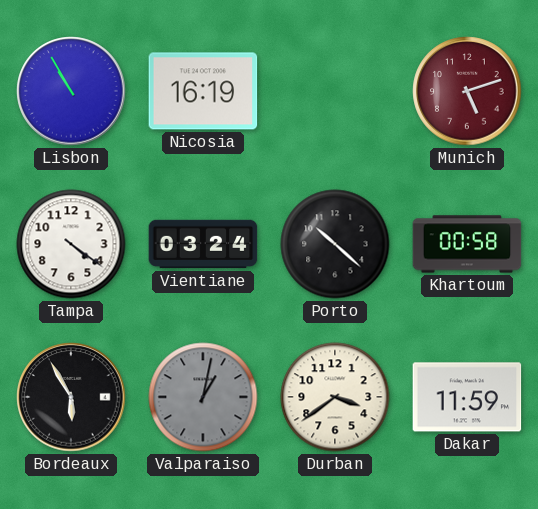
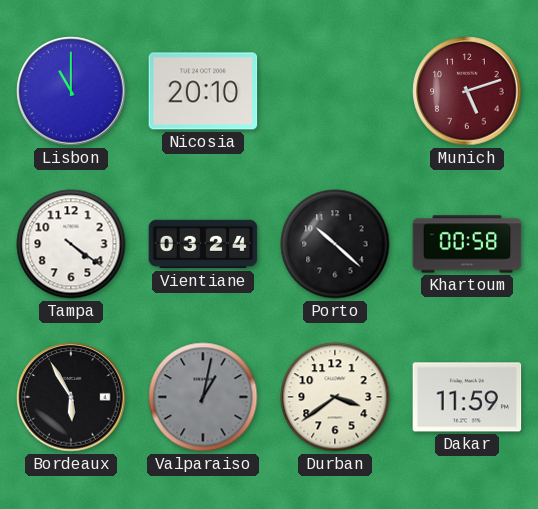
Lisbon: 10:55 -> 11:00
Nicosia: 16:19 -> 20:10
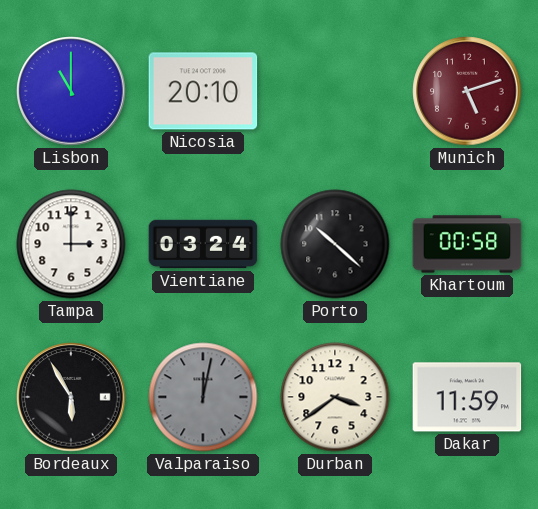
Tampa: 4:21 -> 3:00
Valparaiso: 1:02 -> 12:02
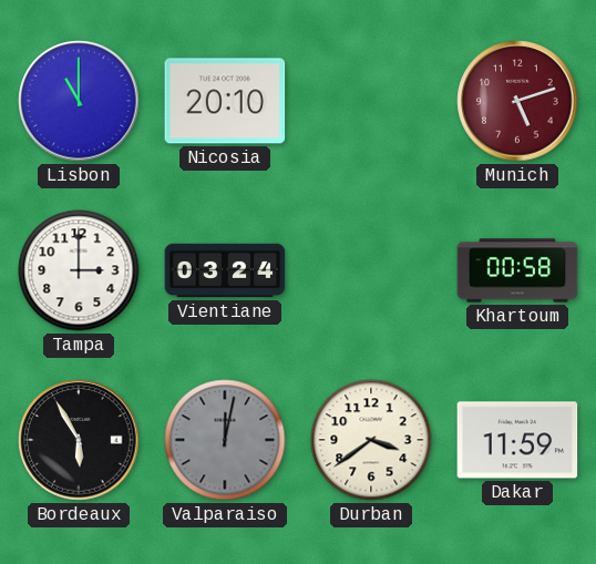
Porto: 10:22 -> none
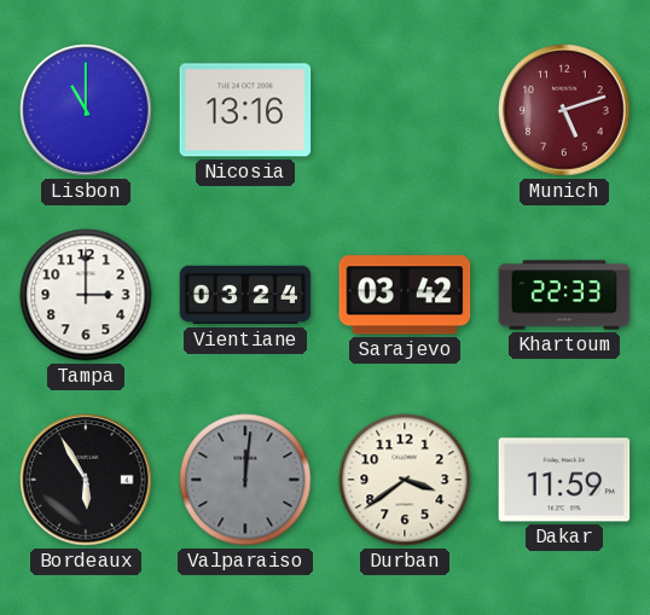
Nicosia: 20:10 -> 13:16
Sarajevo: none -> 03:42
Khartoum: 00:58 -> 22:33
Valparaiso: 12:02 -> 12:01
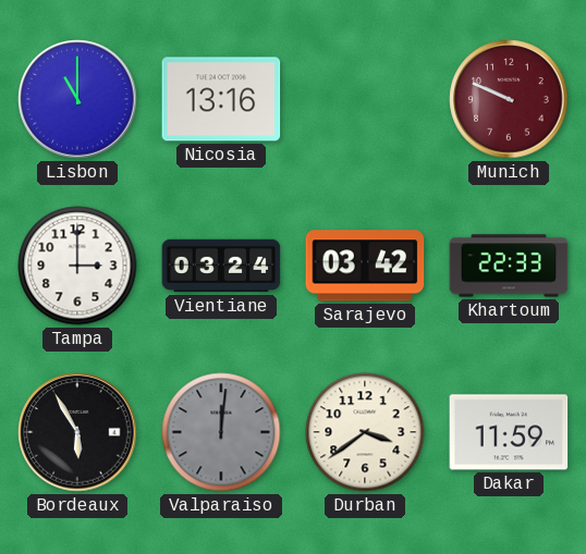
Munich: 5:12 -> 9:49
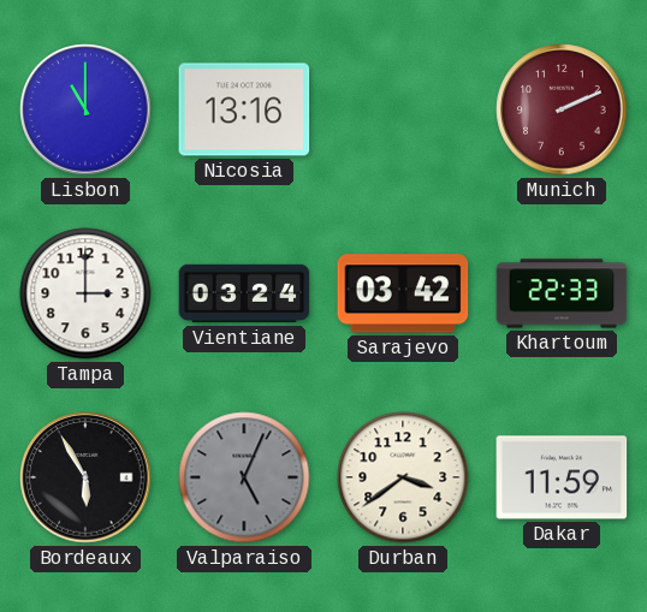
Munich: 9:49 -> 2:11
Valparaiso: 12:01 -> 5:04
